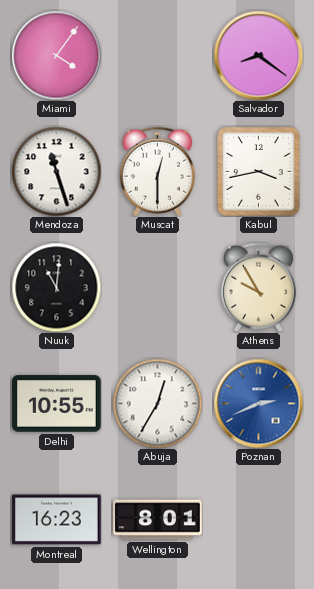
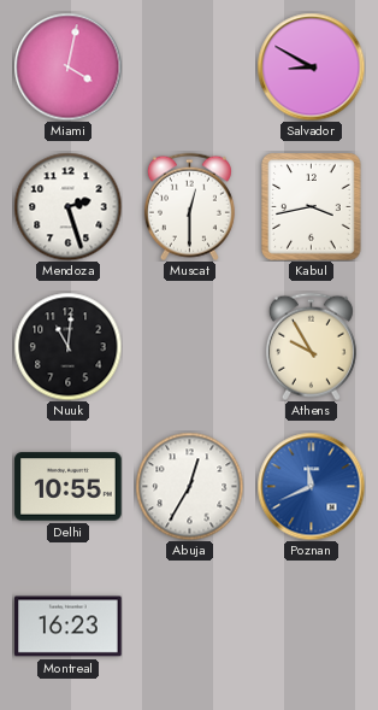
Miami: 4:06 -> 4:02
Salvador: 8:21 -> 8:50
Mendoza: 11:27 -> 2:27
Poznan: 2:41 -> 11:41
Wellington: 8:01 -> none
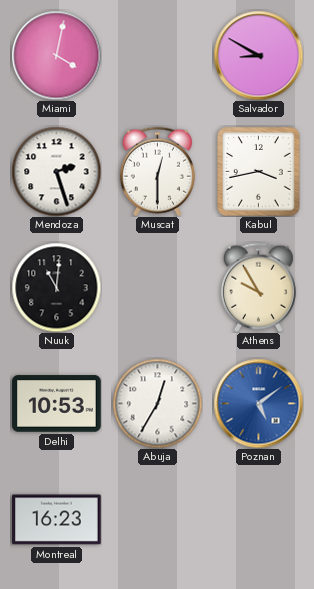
Delhi: 10:55 -> 10:53
Poznan: 11:41 -> 5:09
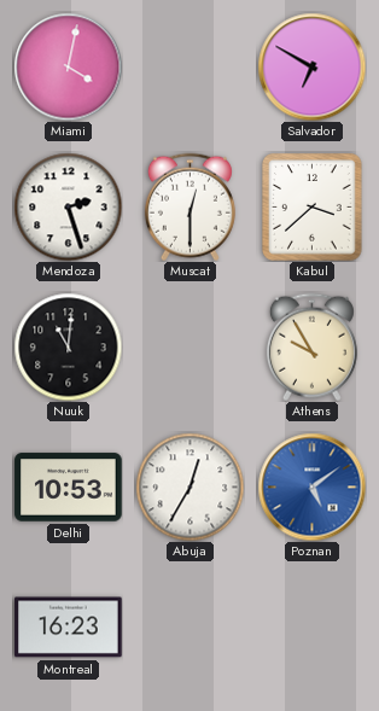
Salvador: 8:50 -> 6:50
Kabul: 3:43 -> 3:38
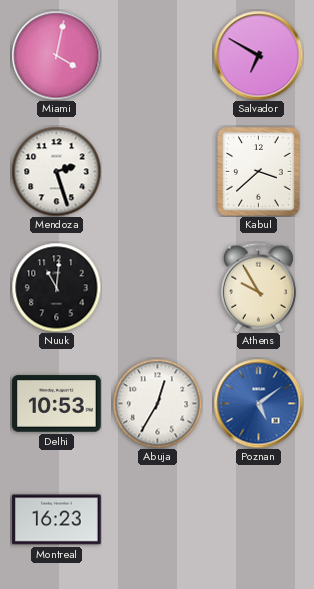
Muscat: 12:30 -> none
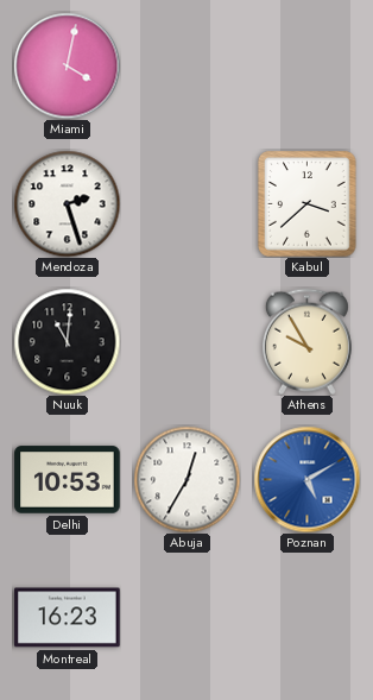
Salvador: 6:50 -> none
Poznan: 5:09 -> 5:10
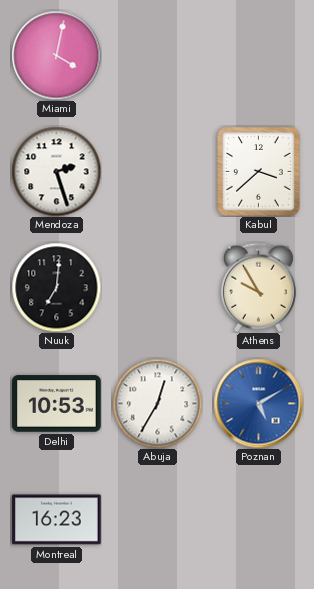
Nuuk: 11:01 -> 7:01
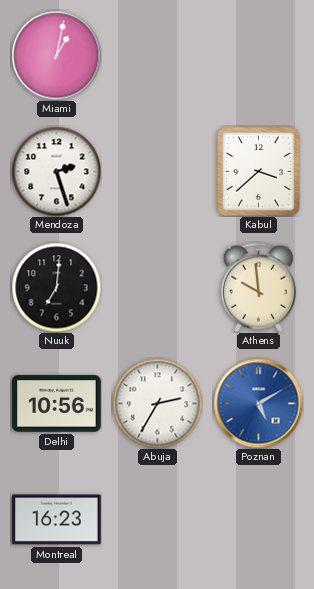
Miami: 4:02 -> 1:02
Athens: 9:55 -> 9:59
Delhi: 10:53 -> 10:56
Abuja: 12:35 -> 2:35
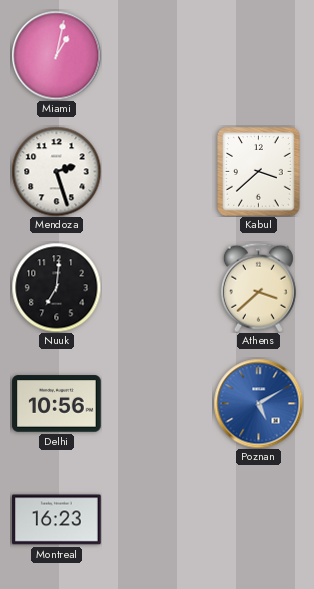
Athens: 9:59 -> 3:38
Abuja: 2:35 -> none
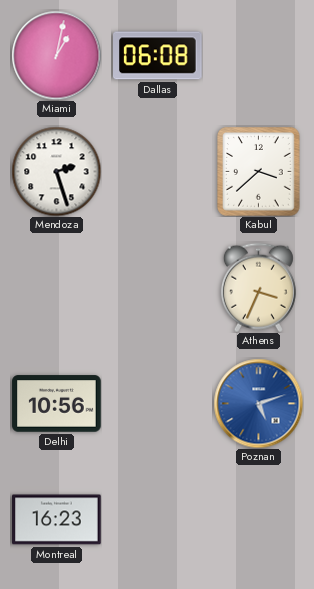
Dallas: none -> 06:08
Nuuk: 7:01 -> none
Athens: 3:38 -> 3:34
Poznan: 5:10 -> 5:12
